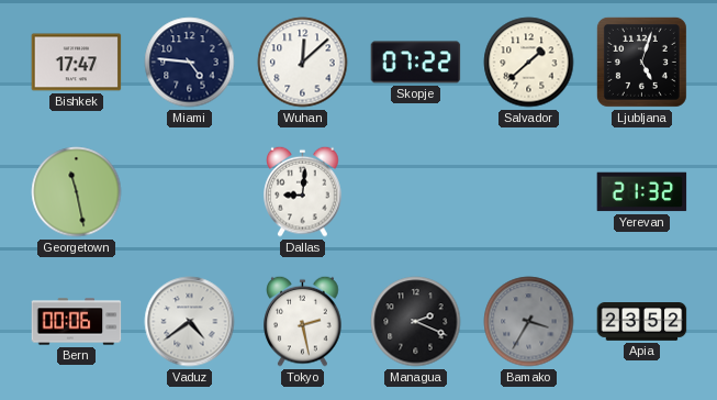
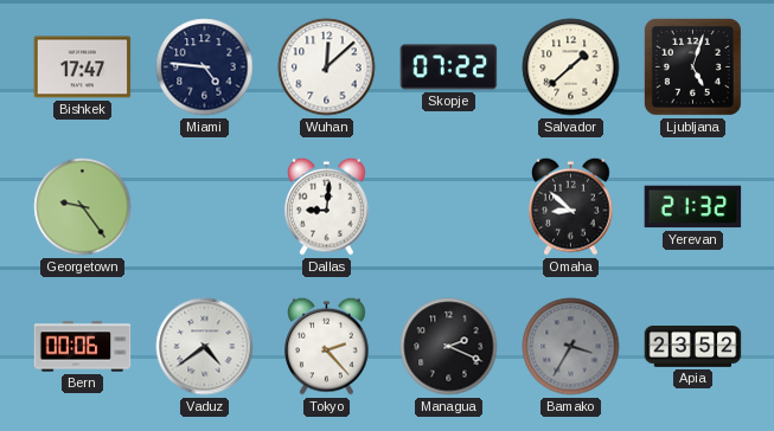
Georgetown: 11:28 -> 9:24
Omaha: none -> 8:52
Tokyo: 2:28 -> 2:23
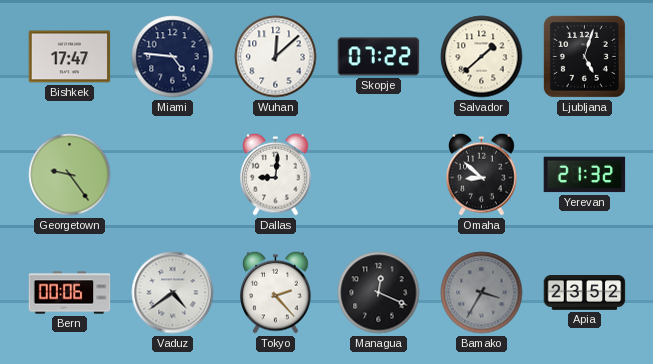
Managua: 2:19 -> 12:19
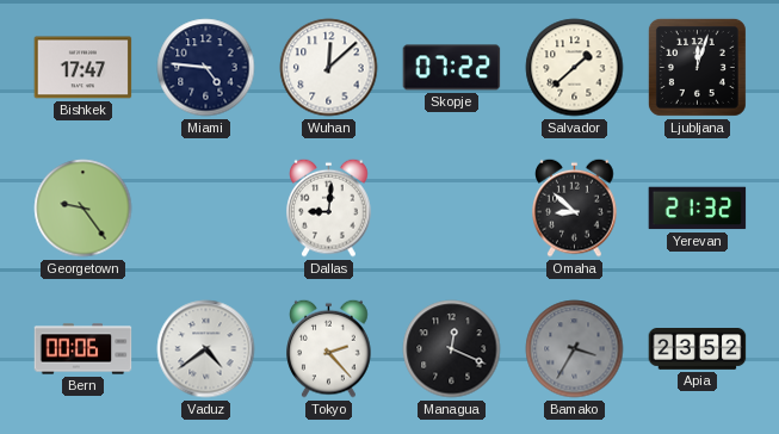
Ljubljana: 5:03 -> 12:03
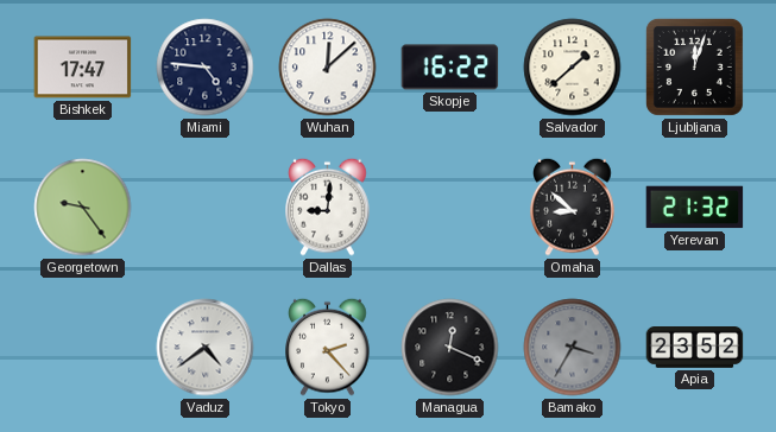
Skopje: 07:22 -> 16:22
Bern: 00:06 -> none
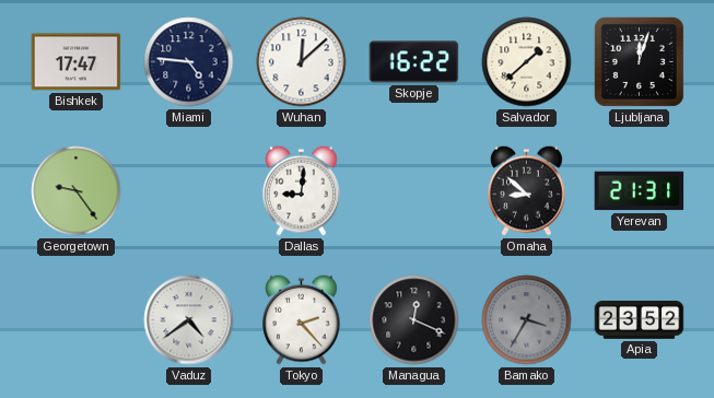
Yerevan: 21:32 -> 21:31
